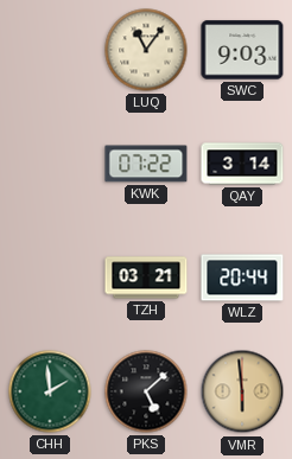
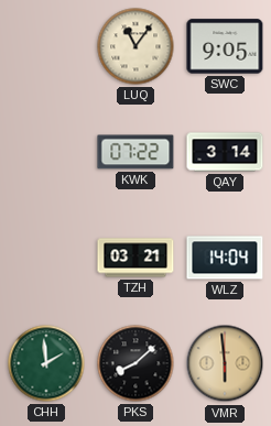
SWC: 9:03 -> 9:05
WLZ: 20:44 -> 14:04
PKS: 5:08 -> 8:08
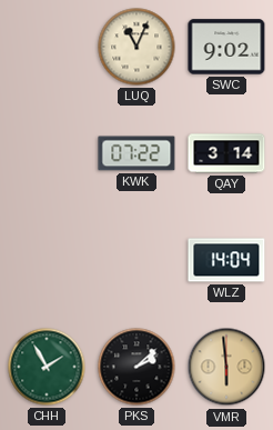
LUQ: 11:06 -> 11:04
SWC: 9:05 -> 9:02
TZH: 03:21 -> none
CHH: 1:59 -> 1:55
PKS: 8:08 -> 2:08
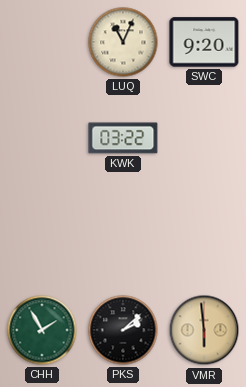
SWC: 9:02 -> 9:20
KWK: 07:22 -> 03:22
QAY: 3:14 -> none
WLZ: 14:04 -> none
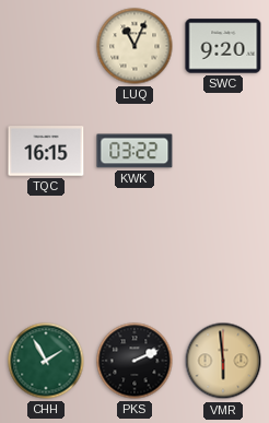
TQC: none -> 16:15
PKS: 2:08 -> 2:11
